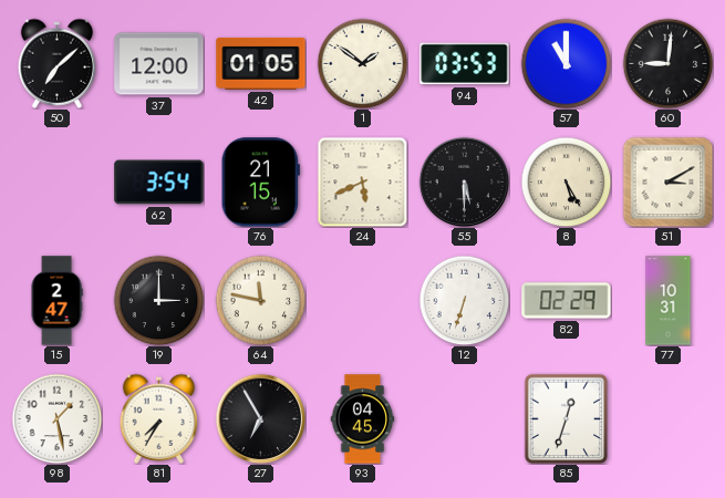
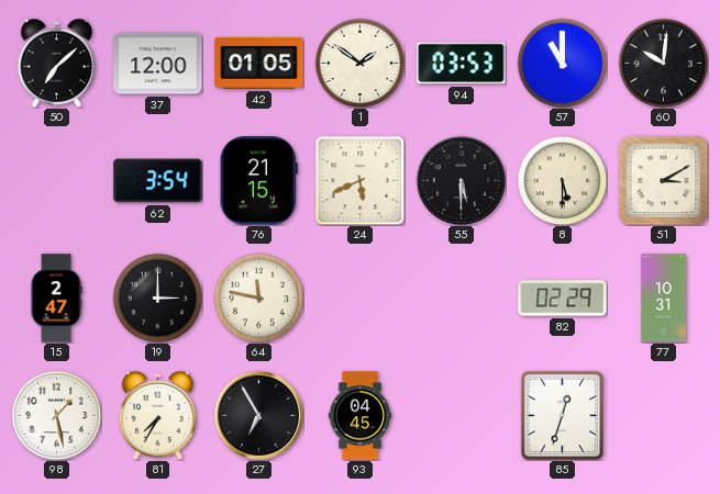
60: 9:01 -> 10:01
8: 5:25 -> 5:30
12: 6:33 -> none
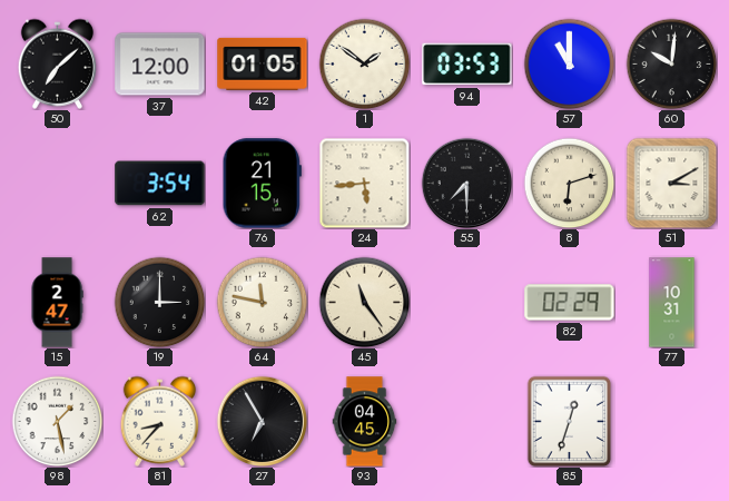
24: 5:41 -> 5:44
55: 5:30 -> 7:30
8: 5:30 -> 6:12
45: none -> 11:24
81: 7:35 -> 8:37
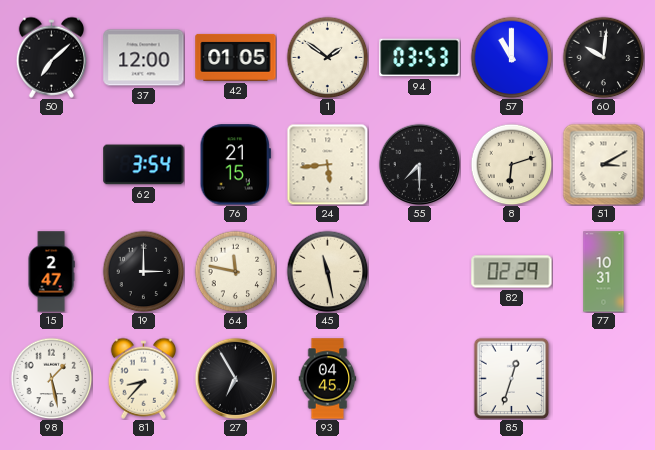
45: 11:24 -> 11:28
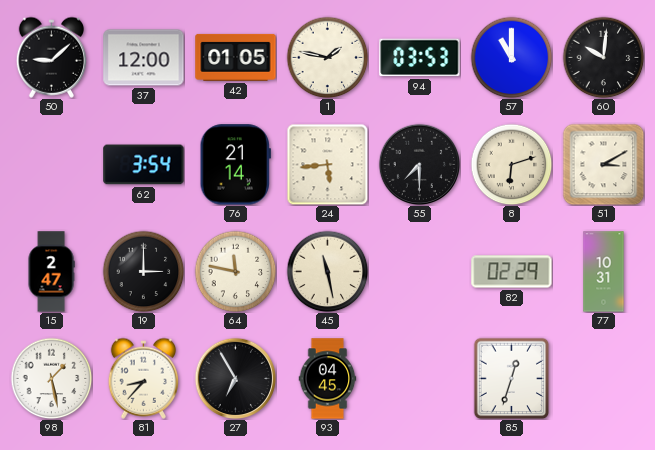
50: 7:08 -> 9:08
1: 1:51 -> 1:47
76: 21:15 -> 21:14
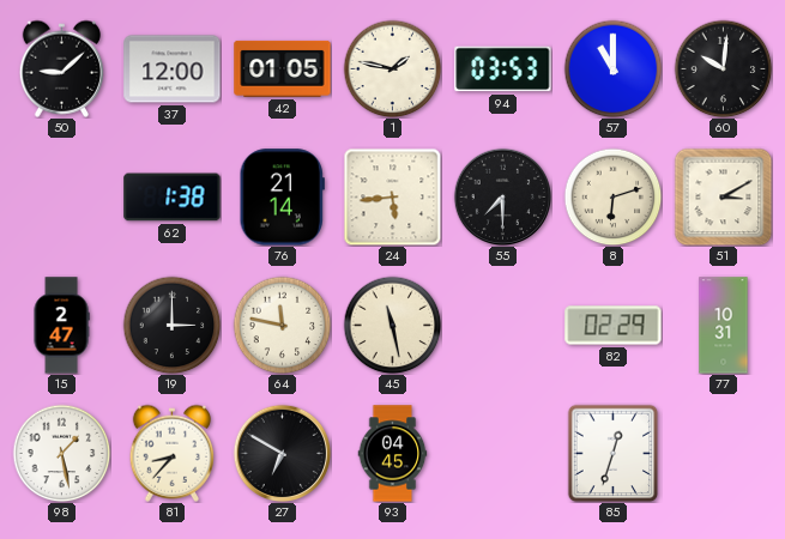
62: 3:54 -> 1:38
27: 6:55 -> 6:50
